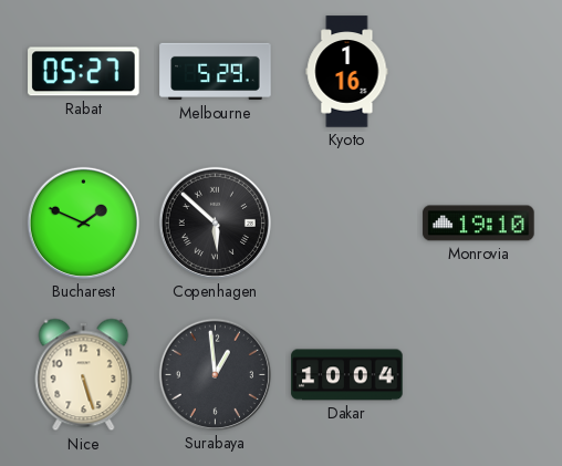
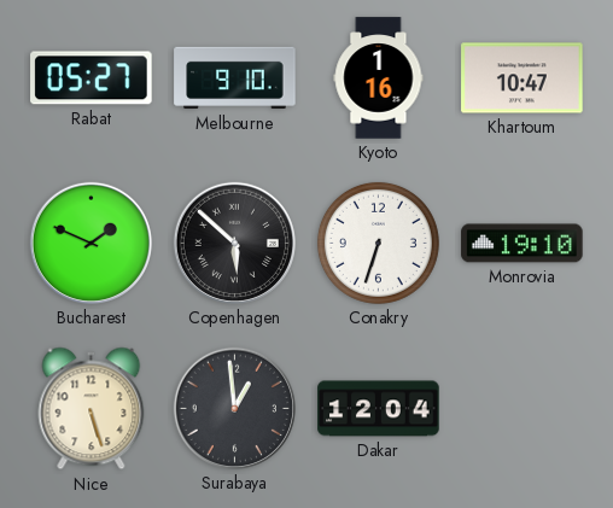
Melbourne: 5:29 -> 9:10
Khartoum: none -> 10:47
Conakry: none -> 6:33
Dakar: 10:04 -> 12:04
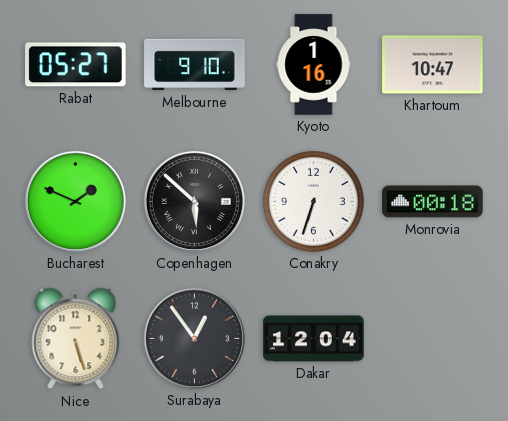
Monrovia: 19:10 -> 00:18
Surabaya: 12:59 -> 12:54
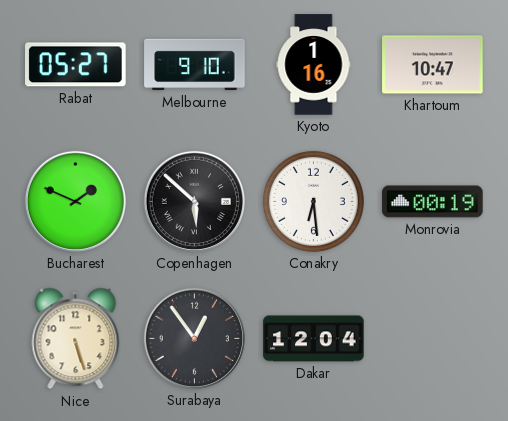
Conakry: 6:33 -> 6:29
Monrovia: 00:18 -> 00:19
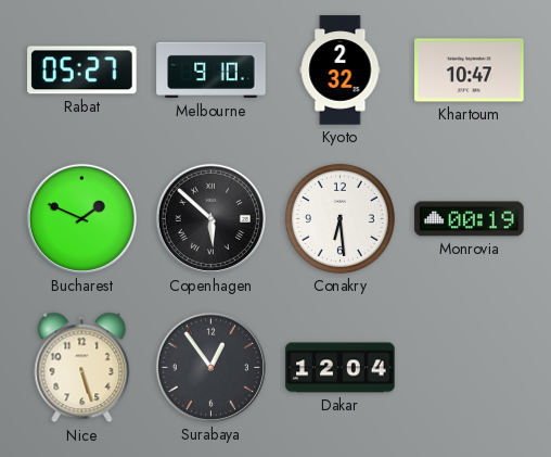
Kyoto: 1:16 -> 2:32
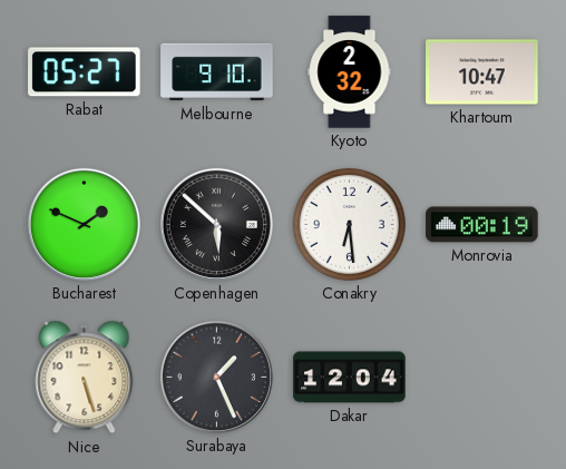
Surabaya: 12:54 -> 1:26
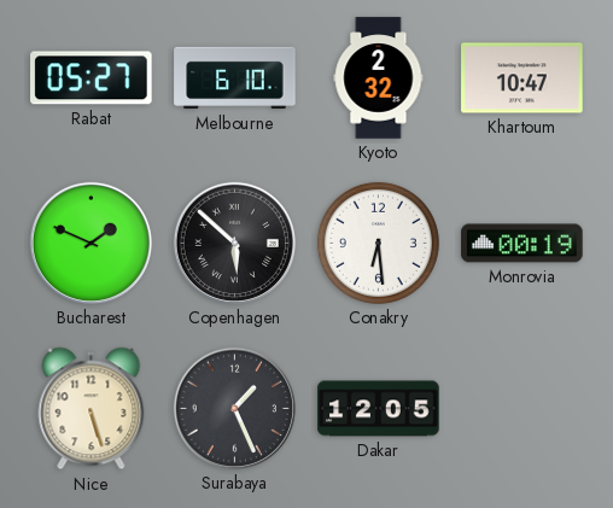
Melbourne: 9:10 -> 6:10
Dakar: 12:04 -> 12:05
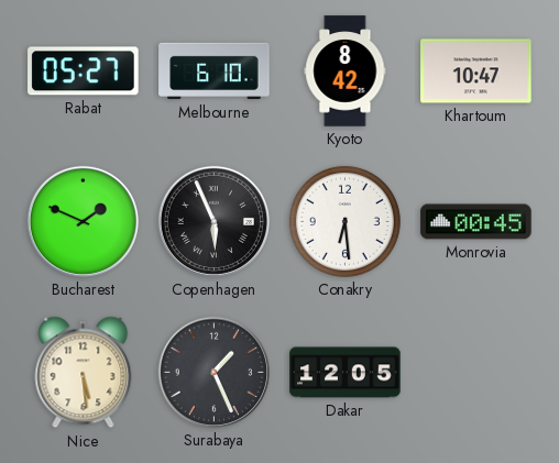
Kyoto: 2:32 -> 8:42
Copenhagen: 5:52 -> 5:56
Monrovia: 00:19 -> 00:45
Nice: 5:27 -> 5:29
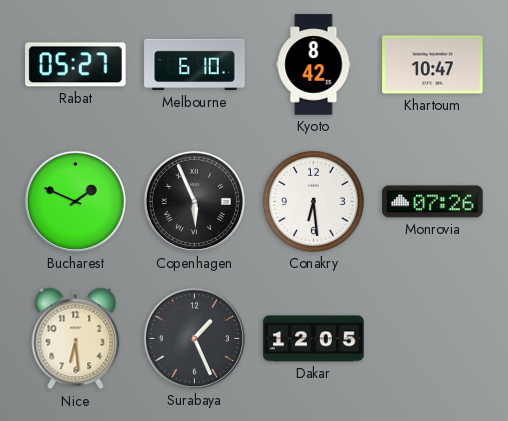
Monrovia: 00:45 -> 07:26
Nice: 5:29 -> 6:29
